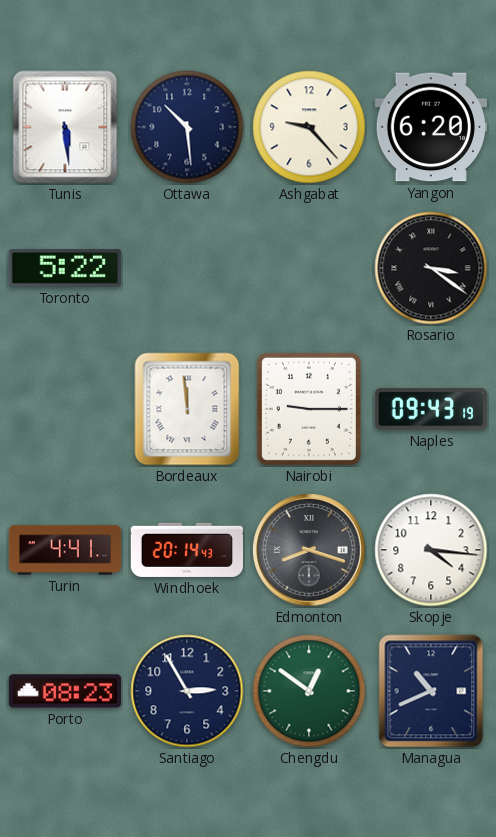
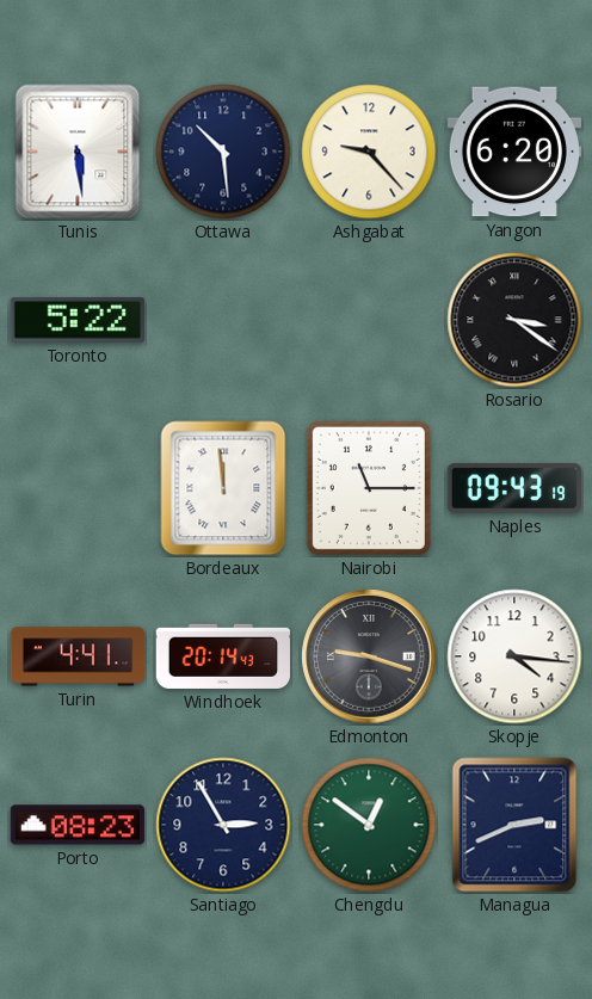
Nairobi: 9:15 -> 11:15
Edmonton: 8:18 -> 9:18
Managua: 10:41 -> 2:41
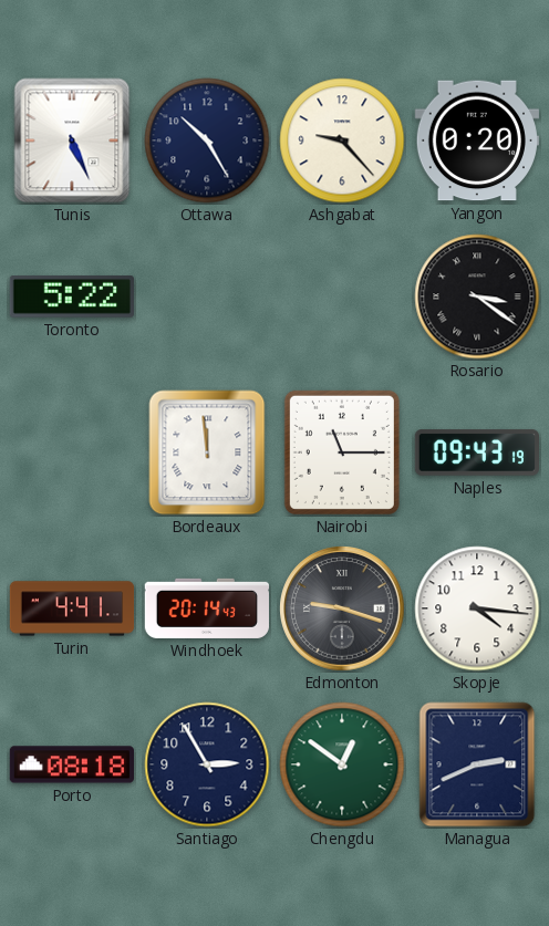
Tunis: 5:29 -> 5:26
Ottawa: 10:29 -> 10:25
Yangon: 6:20 -> 0:20
Porto: 08:23 -> 08:18
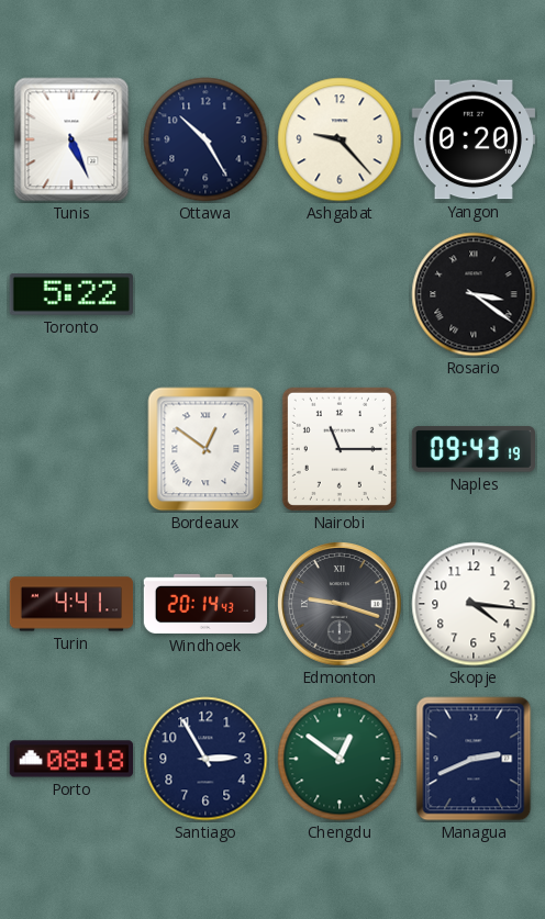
Bordeaux: 11:59 -> 12:51
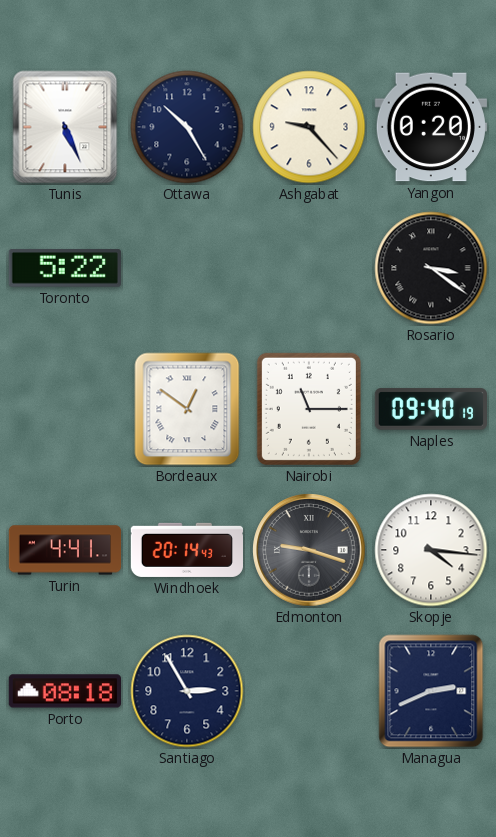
Naples: 09:43 -> 09:40
Chengdu: 12:51 -> none
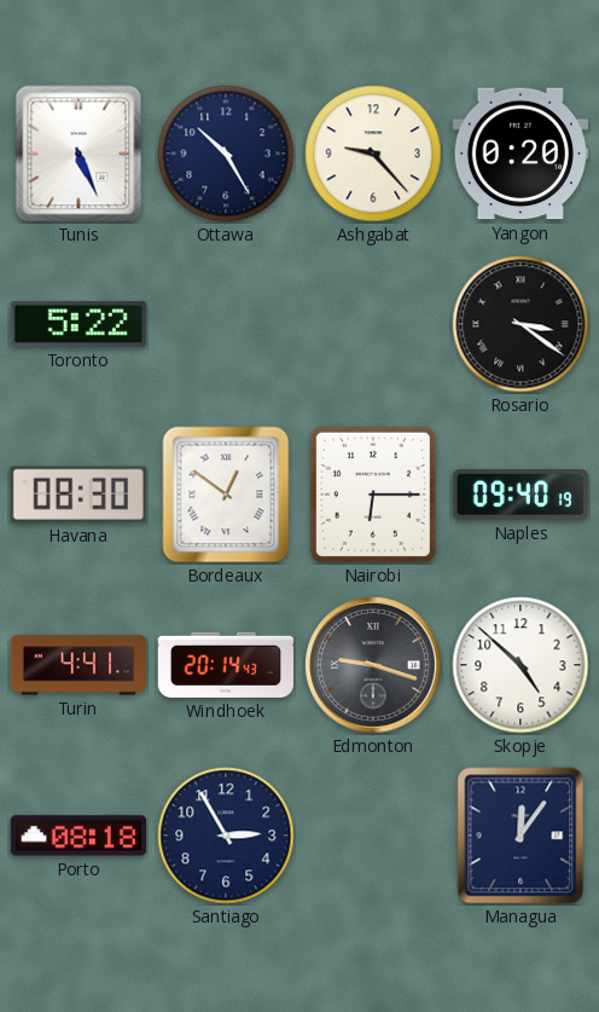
Havana: none -> 08:30
Nairobi: 11:15 -> 6:15
Skopje: 4:16 -> 4:52
Managua: 2:41 -> 12:06
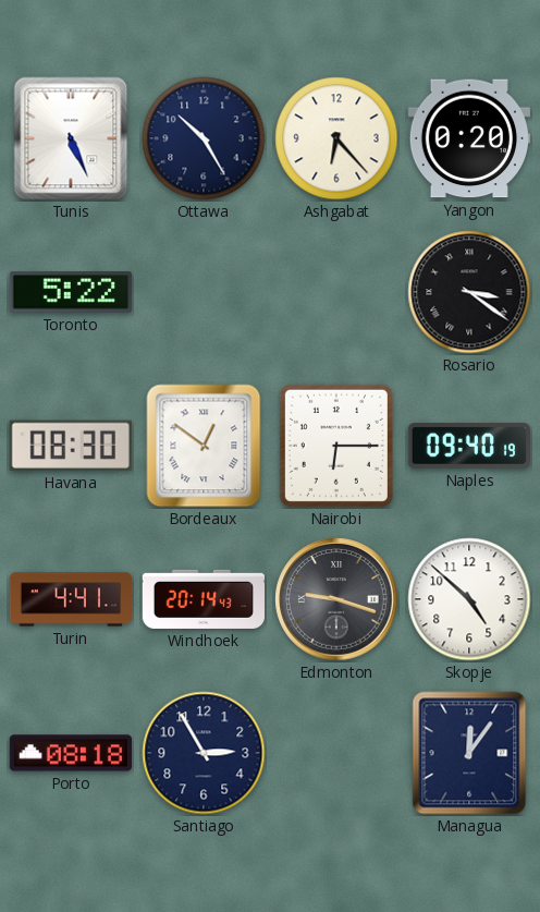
Ashgabat: 9:23 -> 6:23
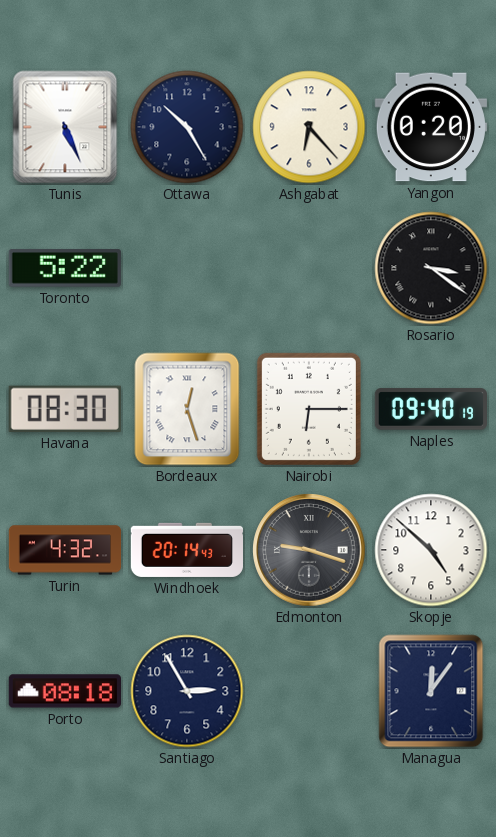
Bordeaux: 12:51 -> 12:27
Turin: 4:41 -> 4:32
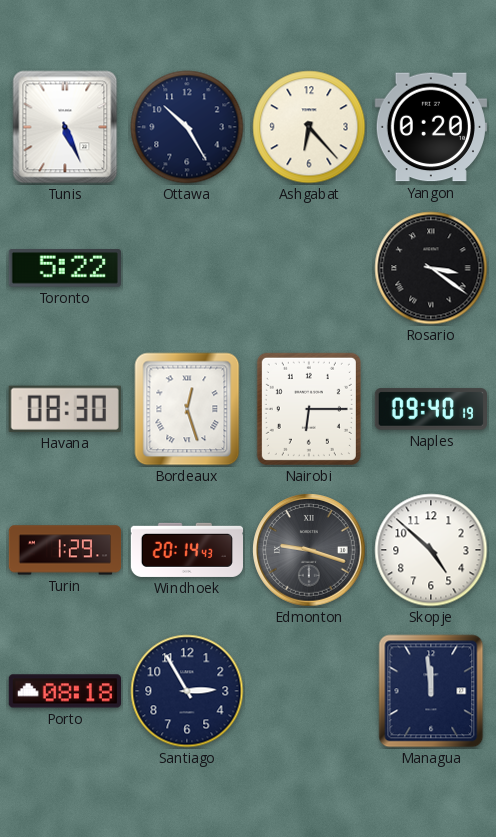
Turin: 4:32 -> 1:29
Managua: 12:06 -> 11:59
